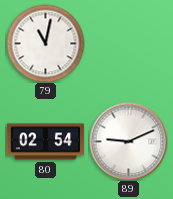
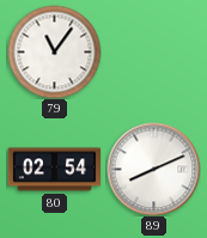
79: 11:02 -> 11:06
89: 9:11 -> 8:11
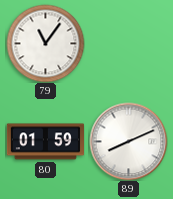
80: 02:54 -> 01:59
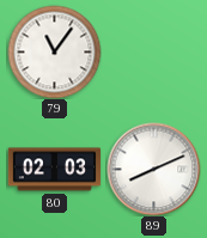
80: 01:59 -> 02:03
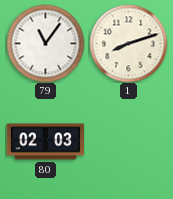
1: none -> 8:12
89: 8:11 -> none
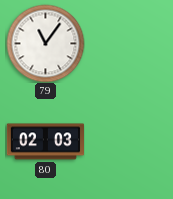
1: 8:12 -> none
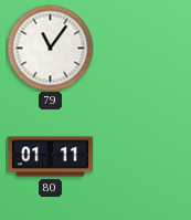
80: 02:03 -> 01:11
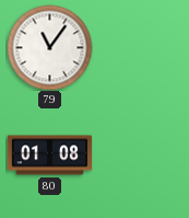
80: 01:11 -> 01:08
